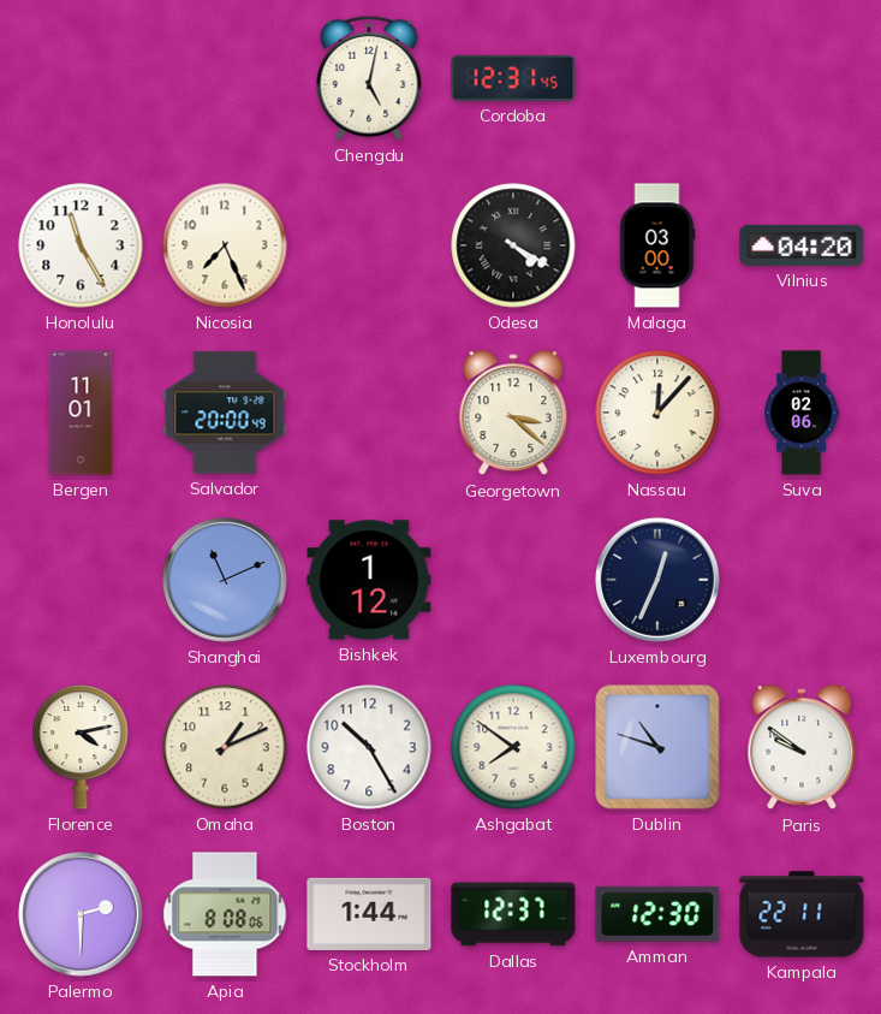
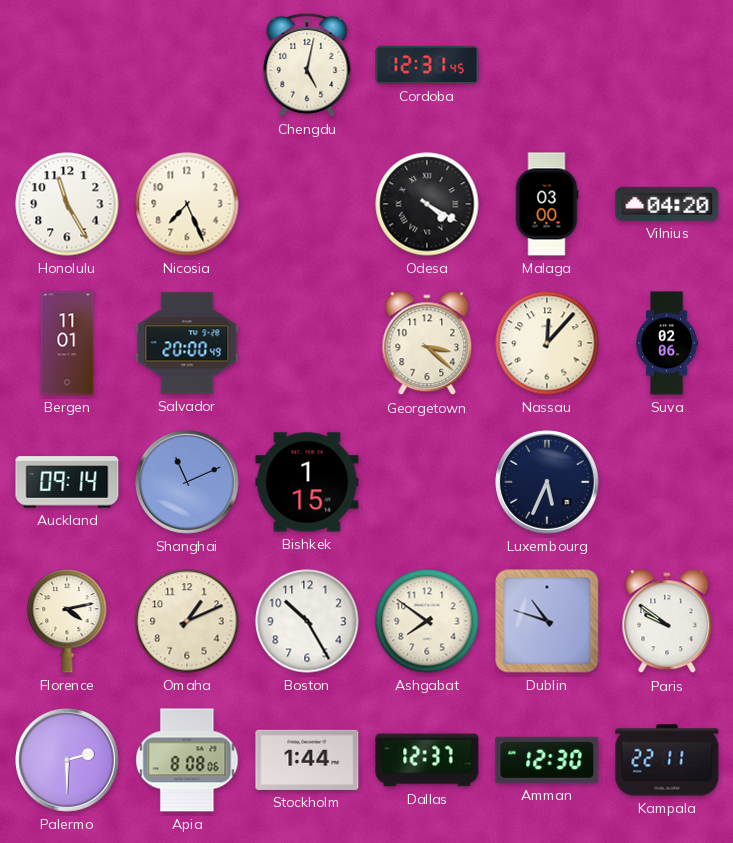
Auckland: none -> 09:14
Bishkek: 1:12 -> 1:15
Luxembourg: 12:34 -> 5:34
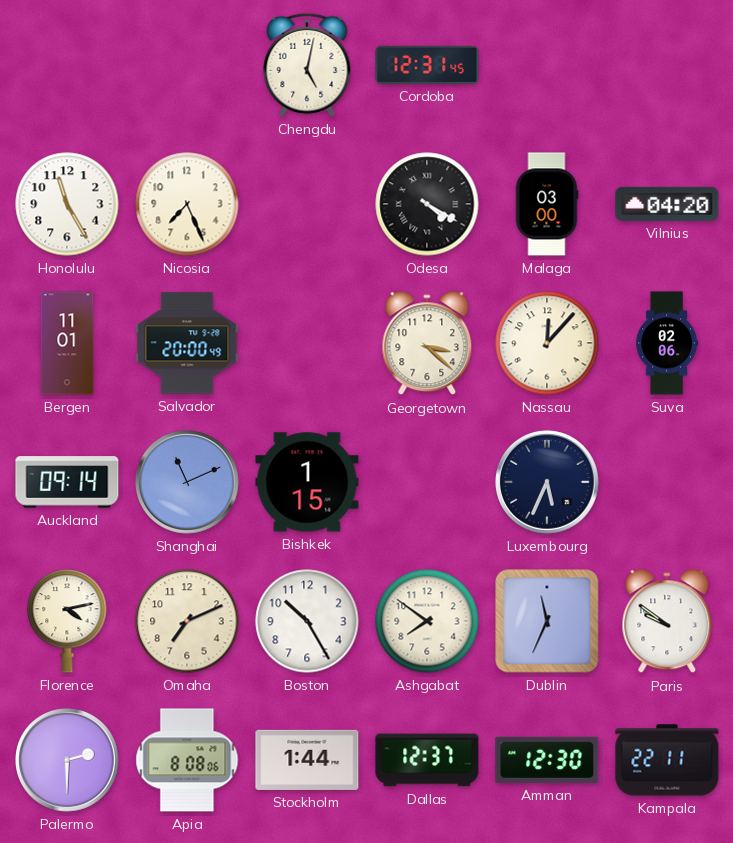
Omaha: 1:11 -> 7:11
Dublin: 10:48 -> 11:34
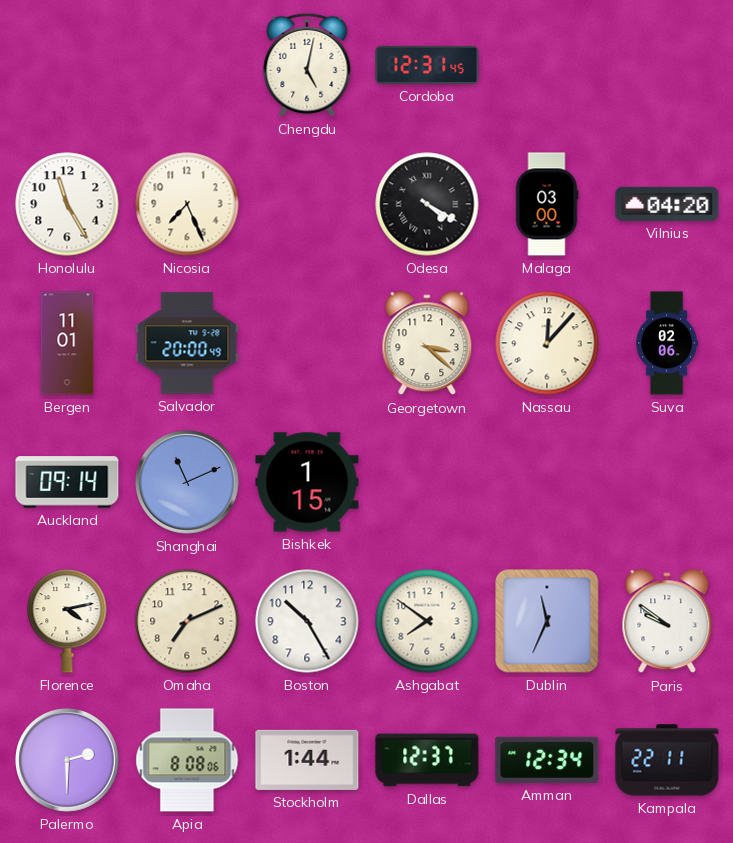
Luxembourg: 5:34 -> none
Amman: 12:30 -> 12:34
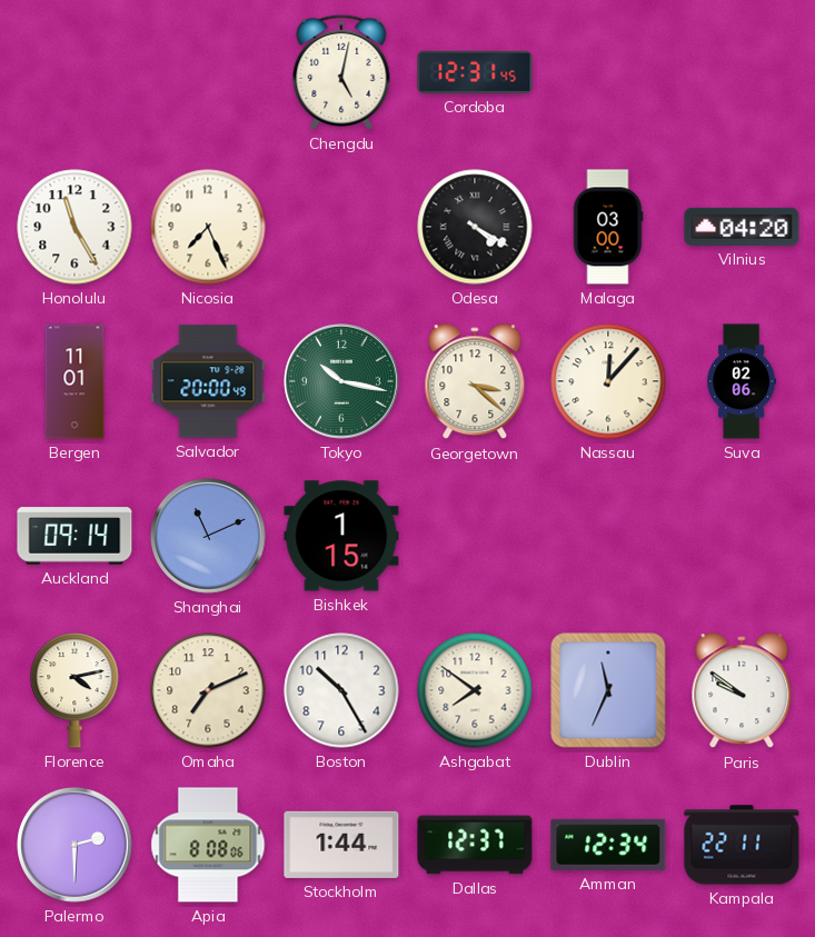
Tokyo: none -> 10:17
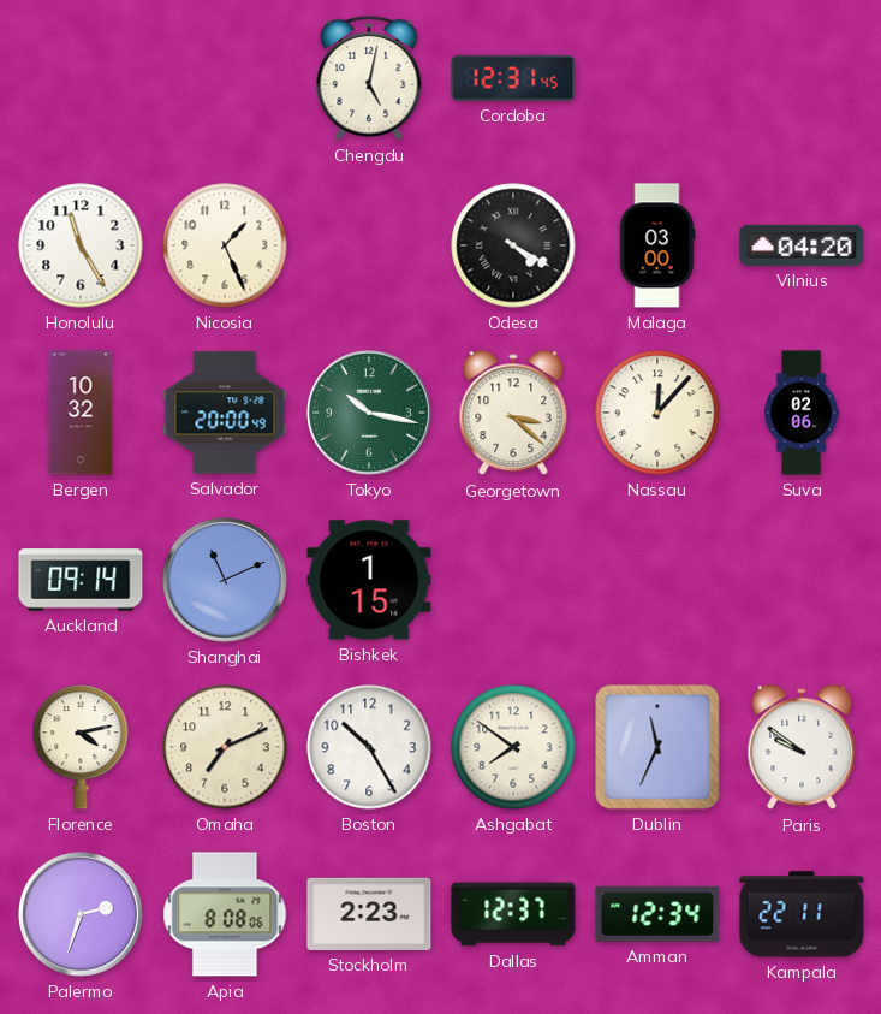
Nicosia: 7:26 -> 1:26
Bergen: 11:01 -> 10:32
Palermo: 2:30 -> 2:33
Stockholm: 1:44 -> 2:23
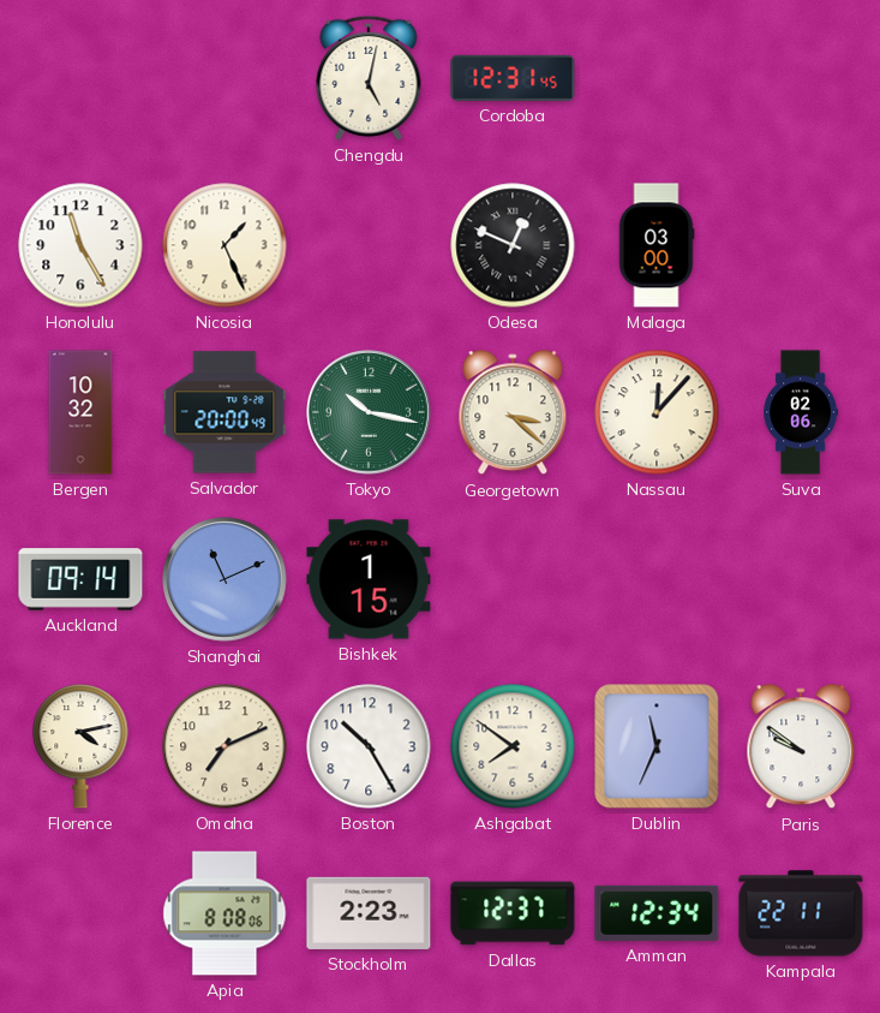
Odesa: 4:20 -> 12:49
Vilnius: 04:20 -> none
Palermo: 2:33 -> none
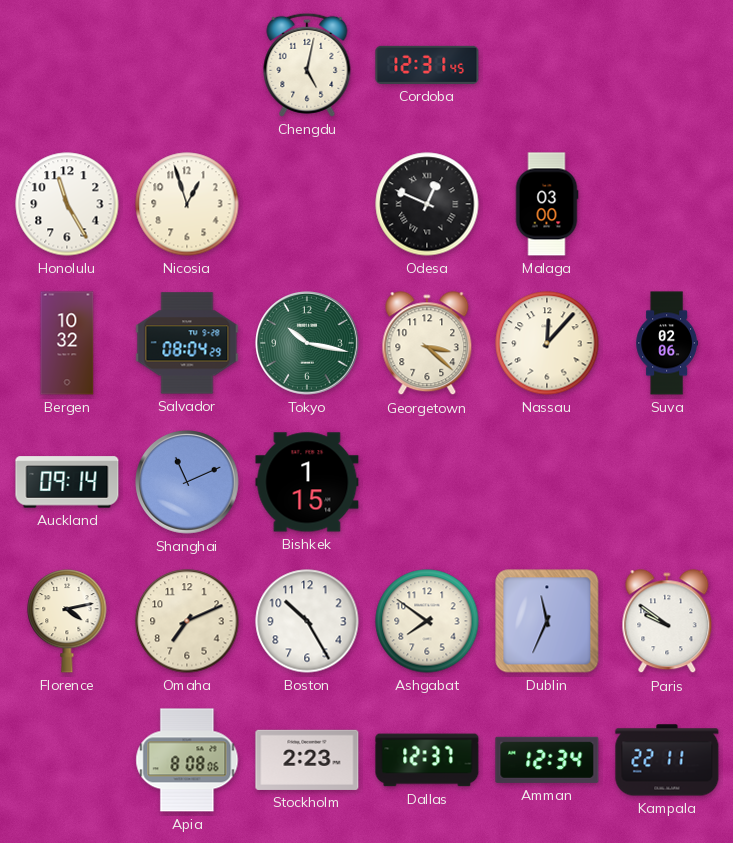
Nicosia: 1:26 -> 12:57
Salvador: 20:00 -> 08:04
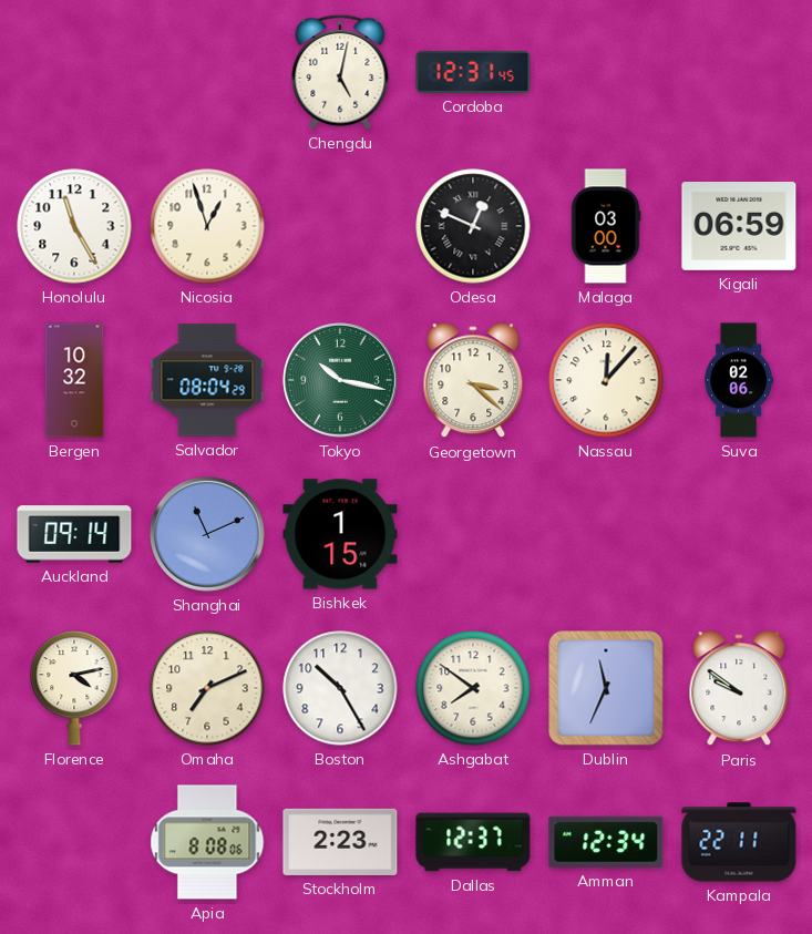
Kigali: none -> 06:59
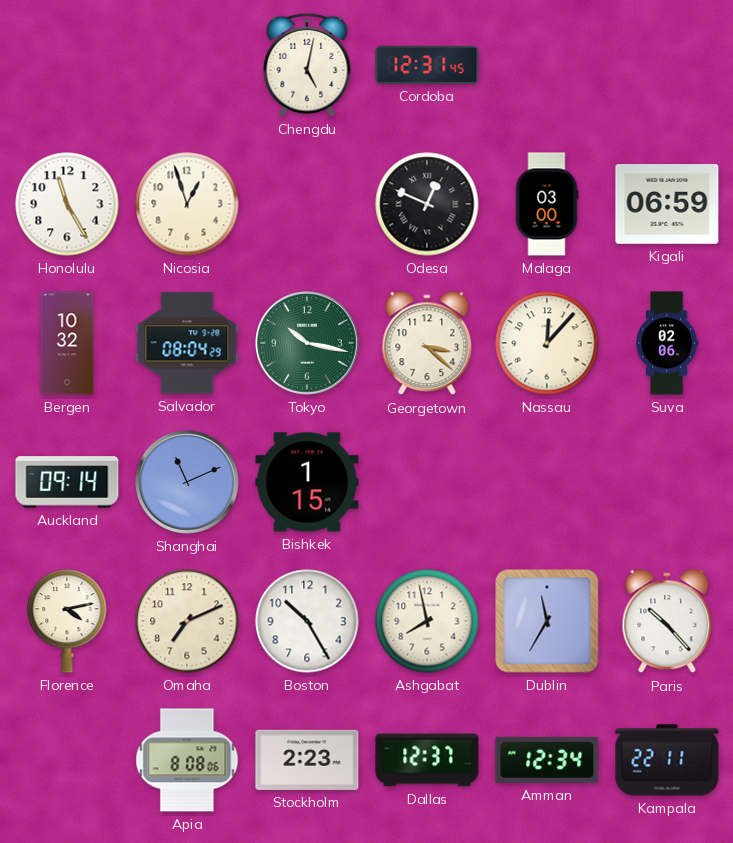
Ashgabat: 7:51 -> 7:58
Dublin: 11:34 -> 11:35
Paris: 9:51 -> 10:23
